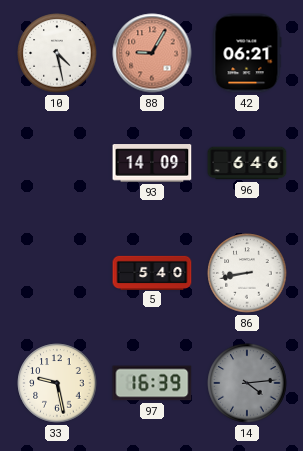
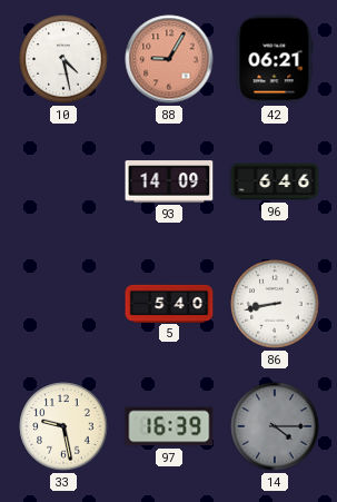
14: 4:14 -> 4:15
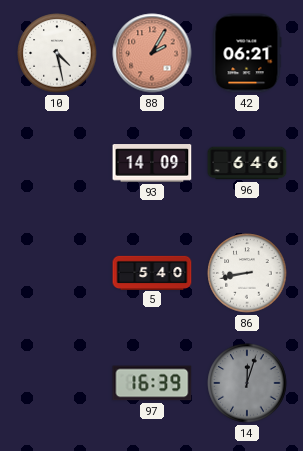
88: 9:05 -> 2:05
33: 9:28 -> none
14: 4:15 -> 12:03
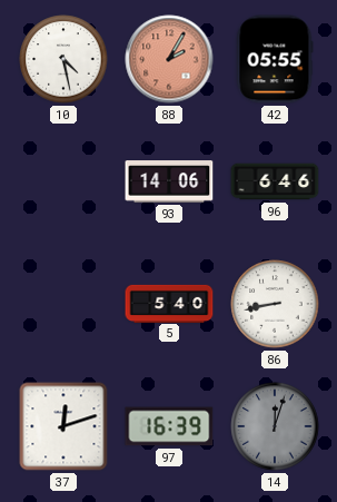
42: 06:21 -> 05:55
93: 14:09 -> 14:06
37: none -> 12:12
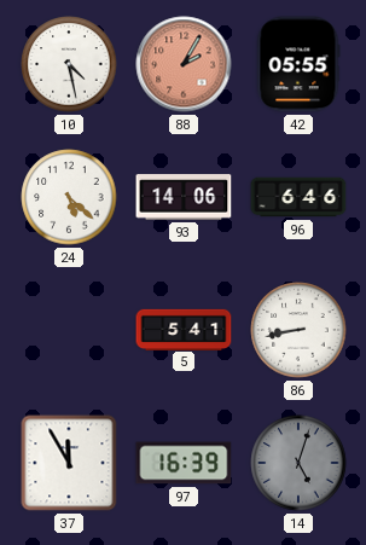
24: none -> 5:22
5: 5:40 -> 5:41
37: 12:12 -> 11:55
14: 12:03 -> 5:03
